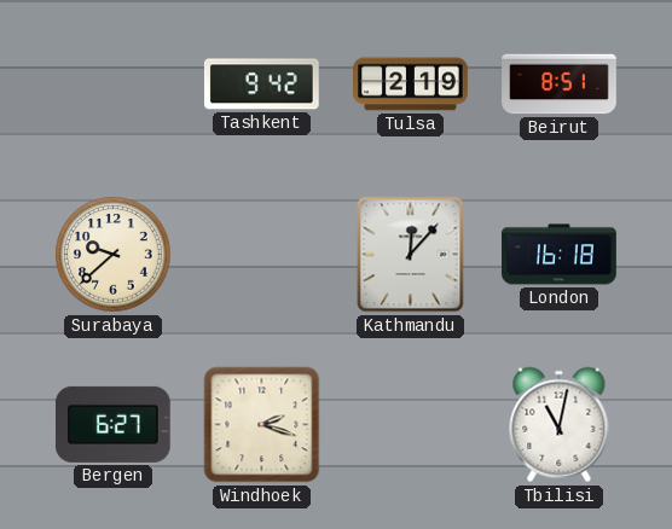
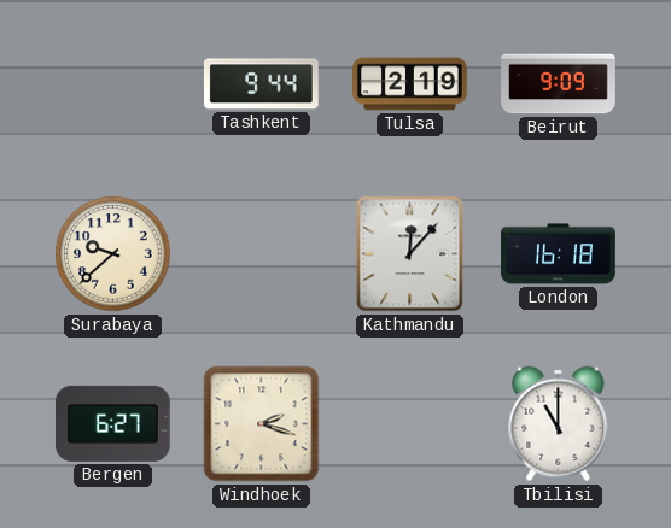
Tashkent: 9:42 -> 9:44
Beirut: 8:51 -> 9:09
Tbilisi: 11:02 -> 11:00
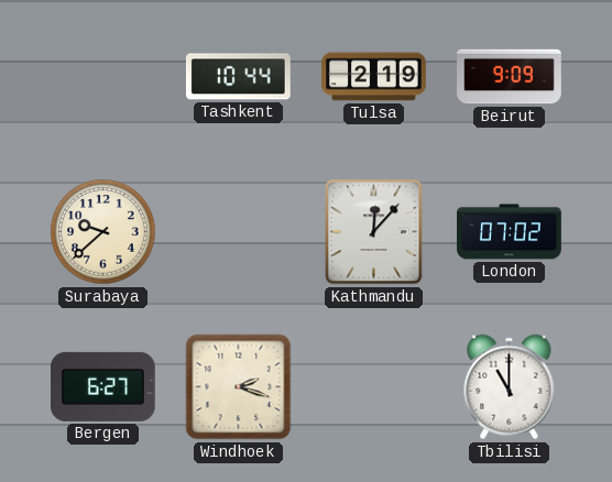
Tashkent: 9:44 -> 10:44
London: 16:18 -> 07:02
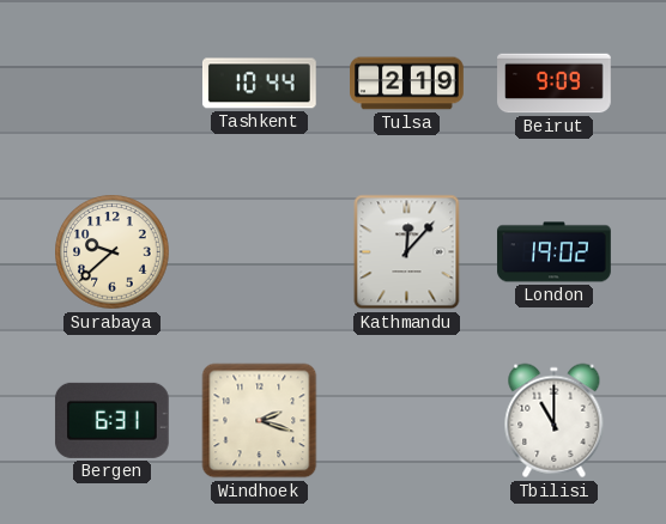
London: 07:02 -> 19:02
Bergen: 6:27 -> 6:31
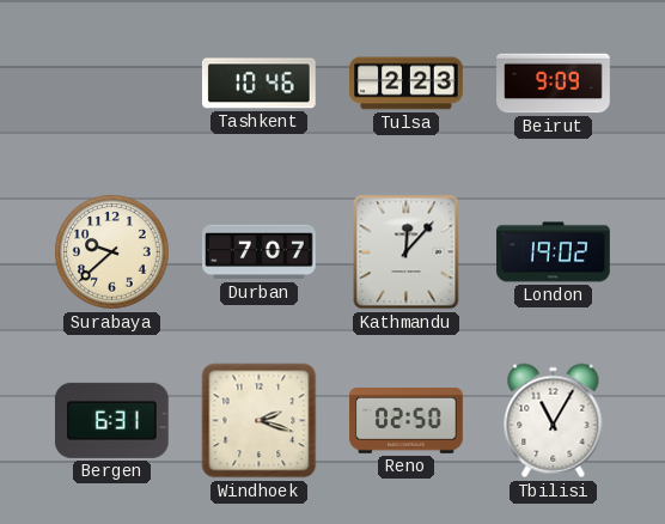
Tashkent: 10:44 -> 10:46
Tulsa: 2:19 -> 2:23
Durban: none -> 7:07
Reno: none -> 02:50
Tbilisi: 11:00 -> 11:05
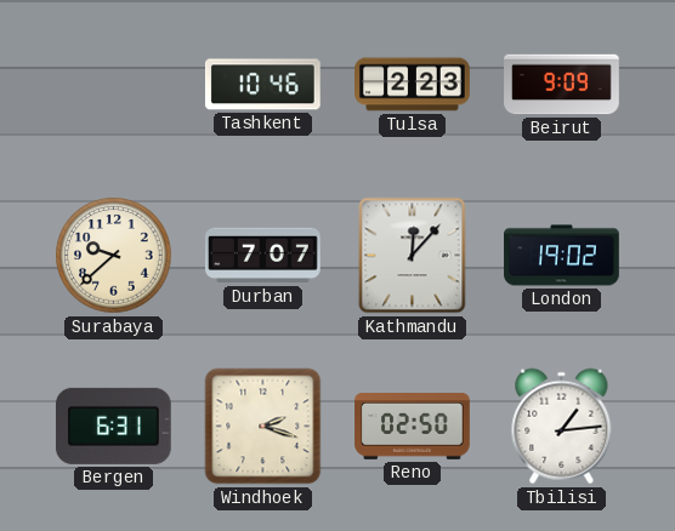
Tbilisi: 11:05 -> 1:14
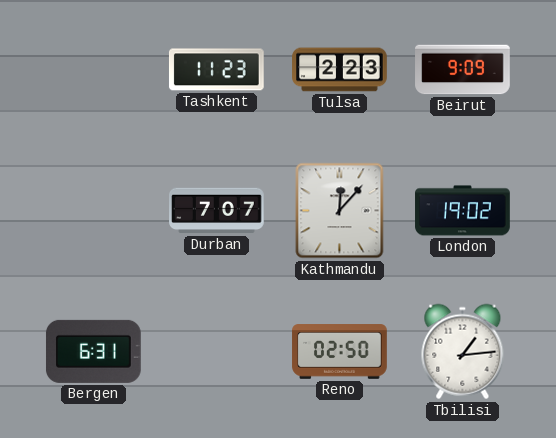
Tashkent: 10:46 -> 11:23
Surabaya: 9:38 -> none
Windhoek: 2:18 -> none
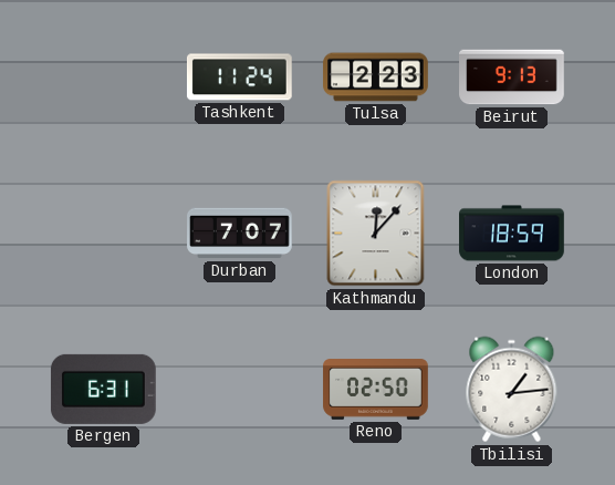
Tashkent: 11:23 -> 11:24
Beirut: 9:09 -> 9:13
London: 19:02 -> 18:59
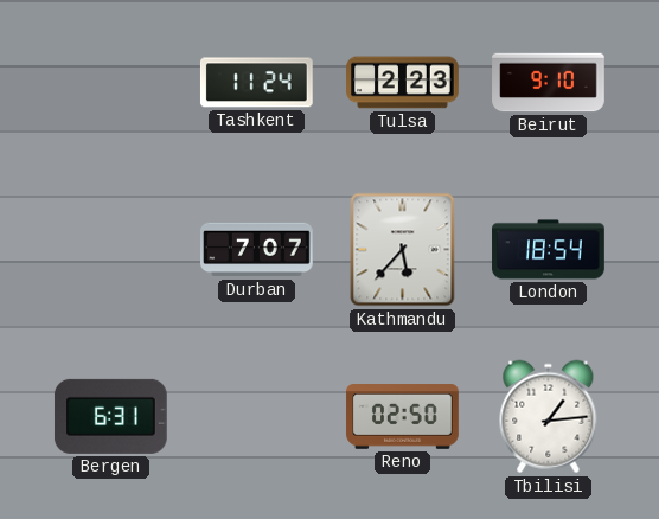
Beirut: 9:13 -> 9:10
Kathmandu: 12:07 -> 5:37
London: 18:59 -> 18:54
